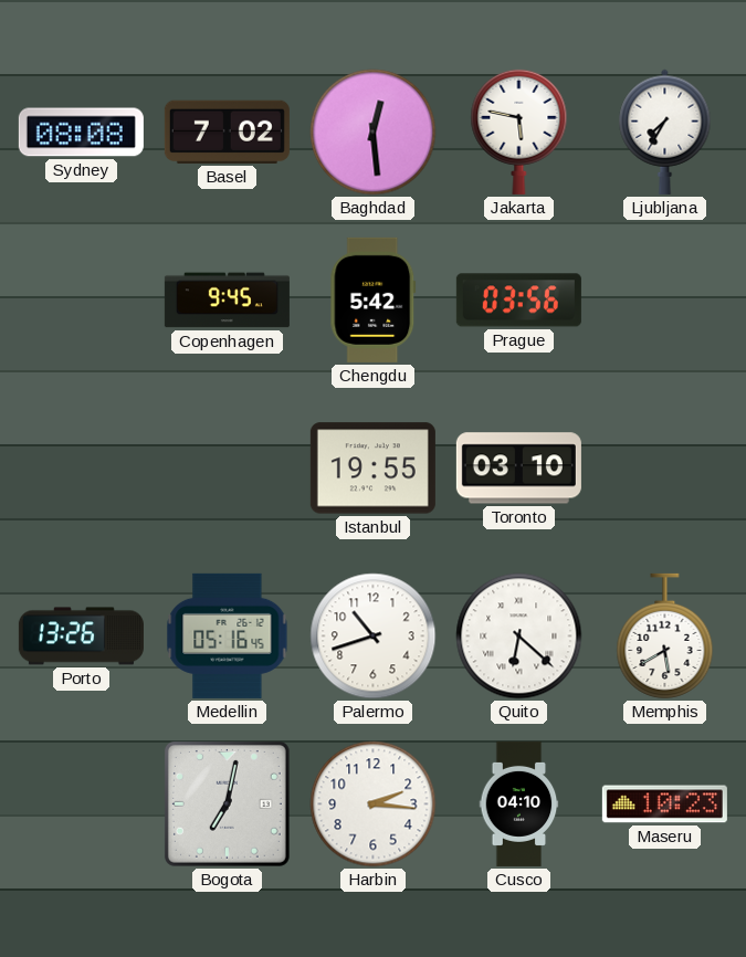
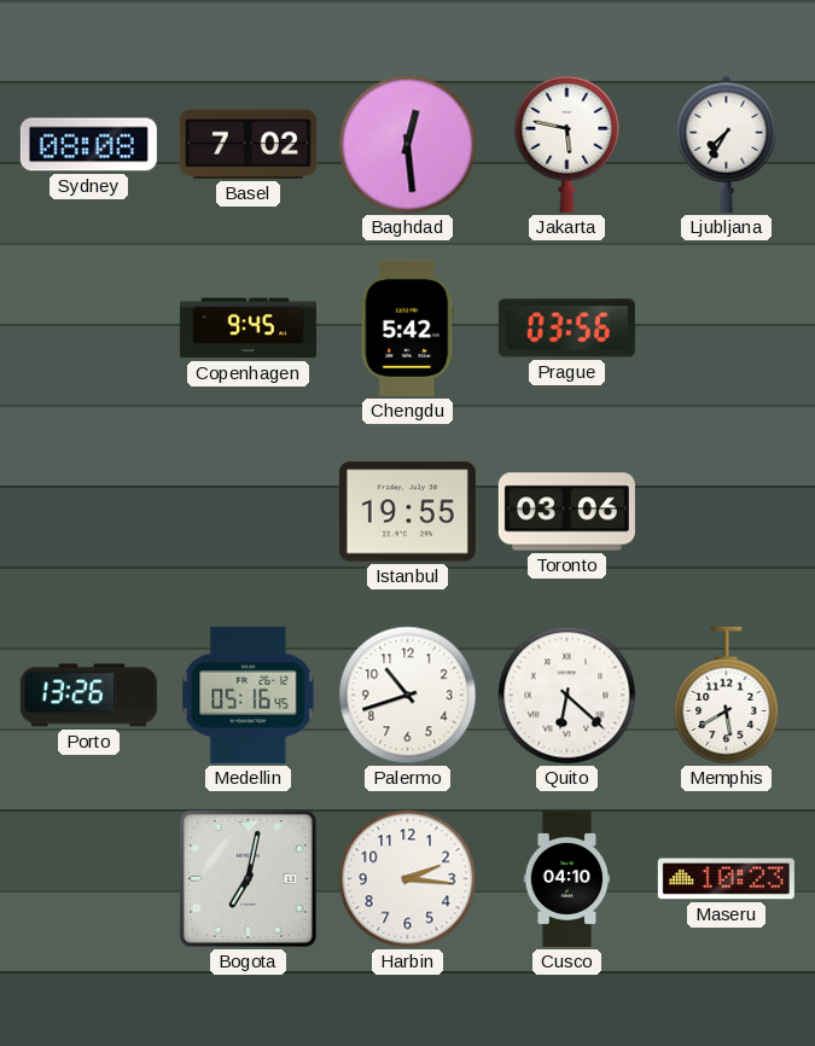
Toronto: 03:10 -> 03:06
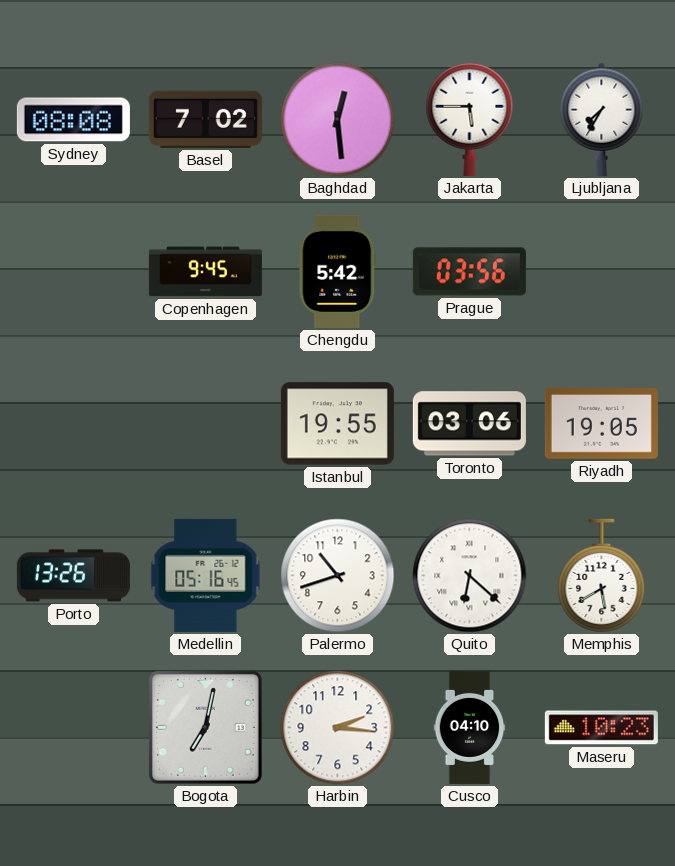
Jakarta: 5:47 -> 5:45
Riyadh: none -> 19:05
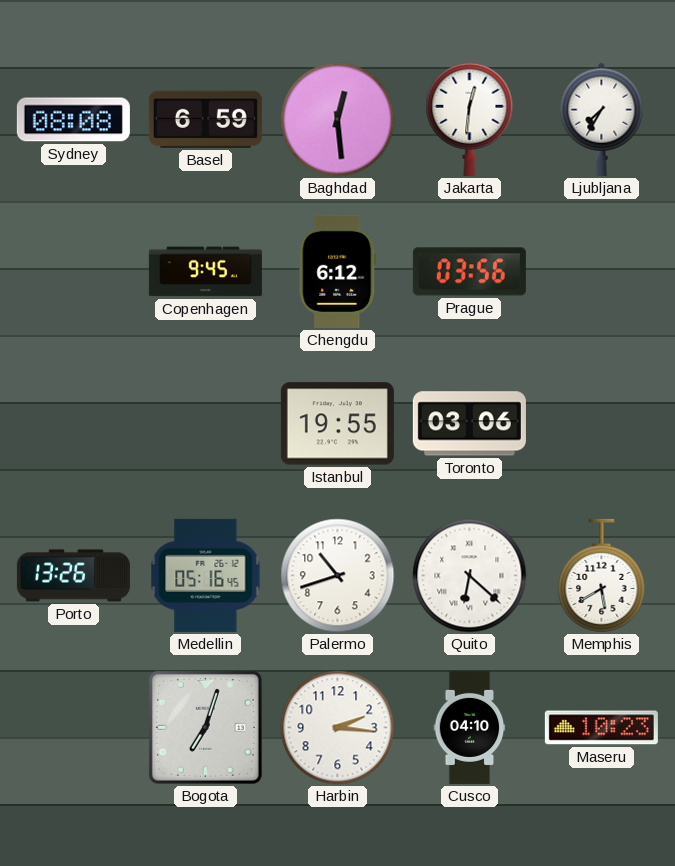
Basel: 7:02 -> 6:59
Jakarta: 5:45 -> 12:31
Chengdu: 5:42 -> 6:12
Riyadh: 19:05 -> none
Bogota: 7:02 -> 7:03
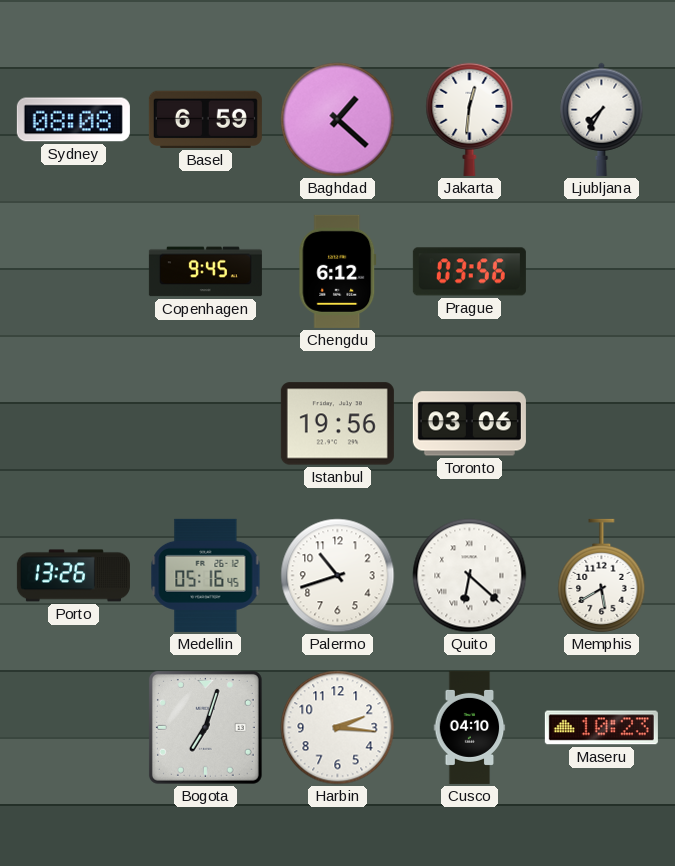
Baghdad: 12:29 -> 1:22
Istanbul: 19:55 -> 19:56
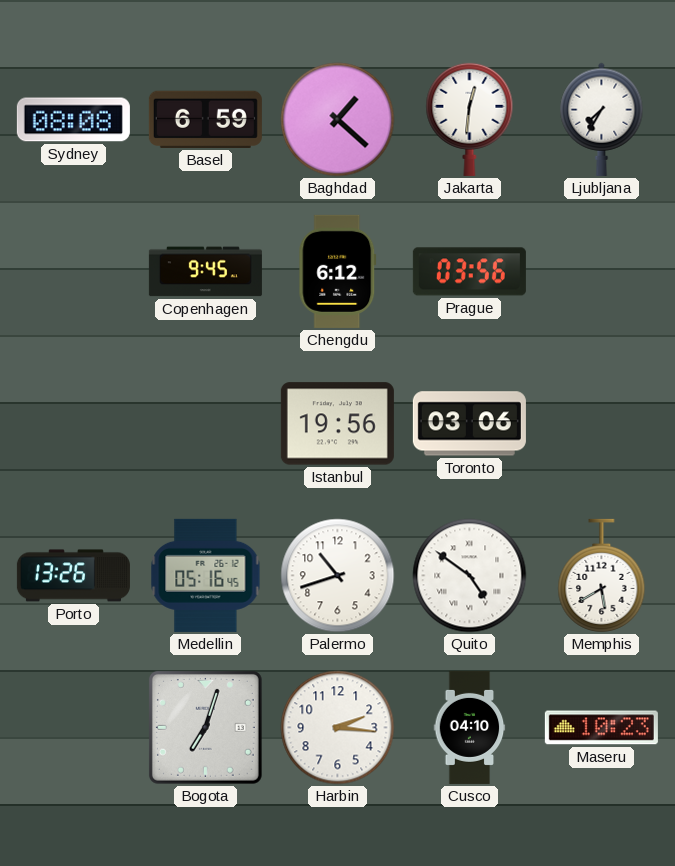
Quito: 6:22 -> 4:51
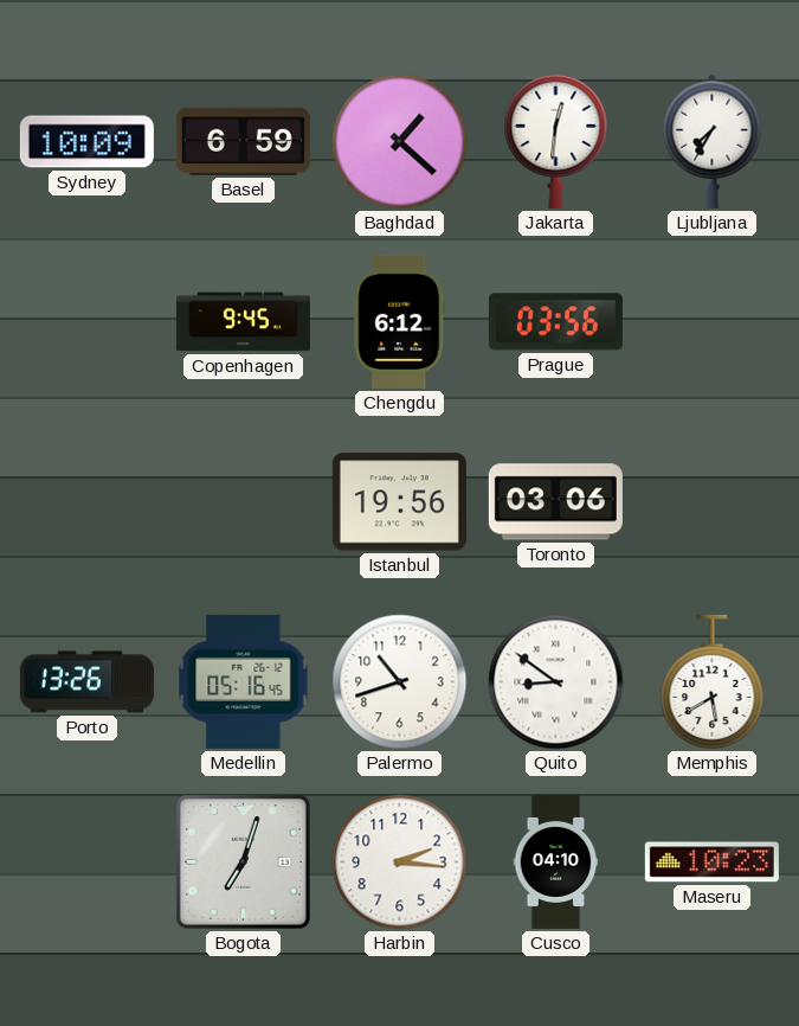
Sydney: 08:08 -> 10:09
Quito: 4:51 -> 8:51
